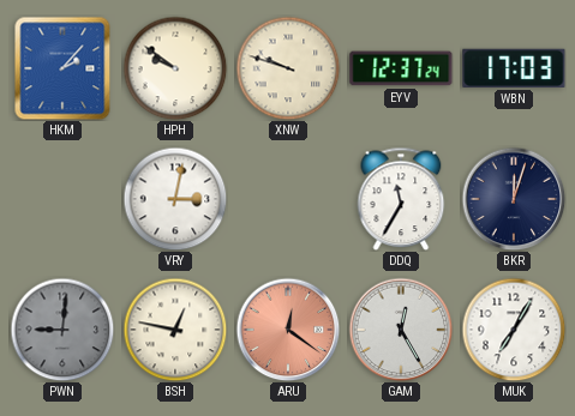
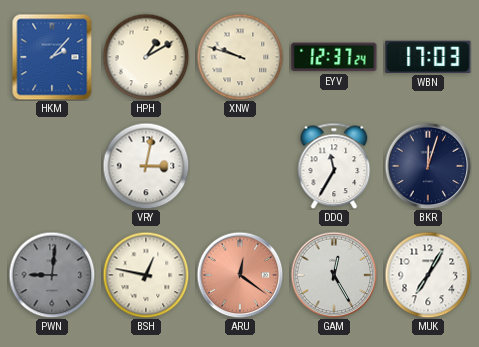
HPH: 9:51 -> 1:10
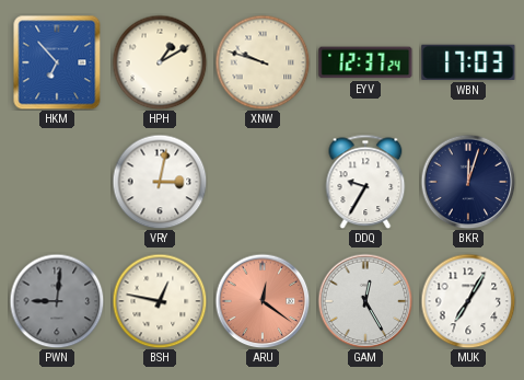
HKM: 2:07 -> 6:53
DDQ: 11:35 -> 9:35
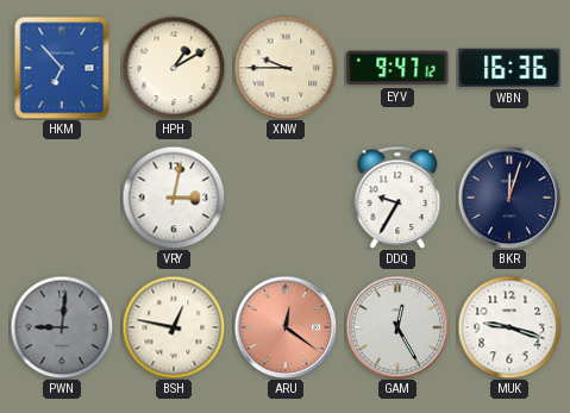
XNW: 9:48 -> 9:45
EYV: 12:37 -> 9:47
WBN: 17:03 -> 16:36
MUK: 7:05 -> 9:18
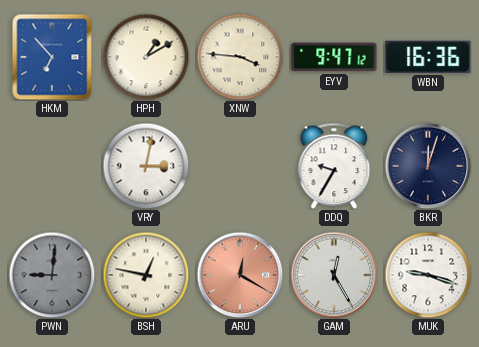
XNW: 9:45 -> 3:46
ARU: 12:21 -> 12:20
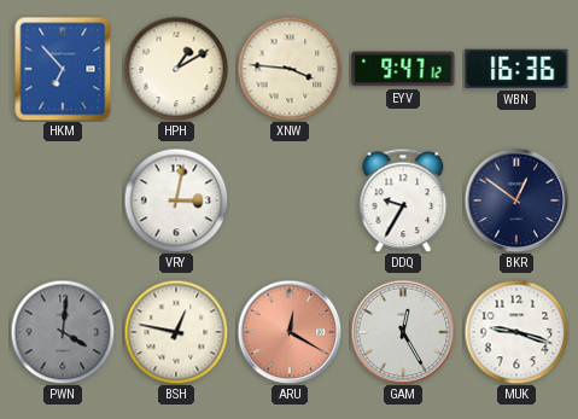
BKR: 12:03 -> 12:51
PWN: 9:01 -> 4:01
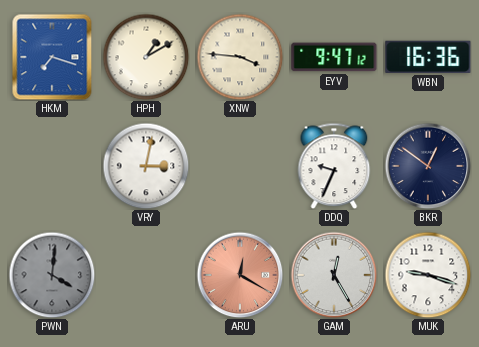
HKM: 6:53 -> 7:18
DDQ: 9:35 -> 9:34
BSH: 12:47 -> none
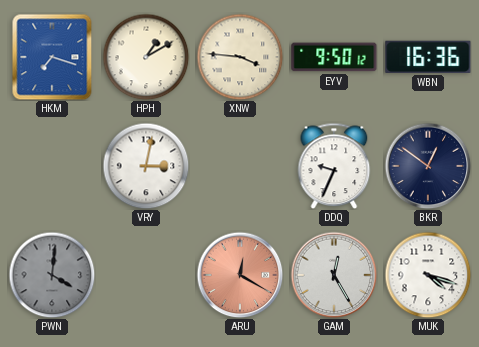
EYV: 9:47 -> 9:50
MUK: 9:18 -> 4:18
